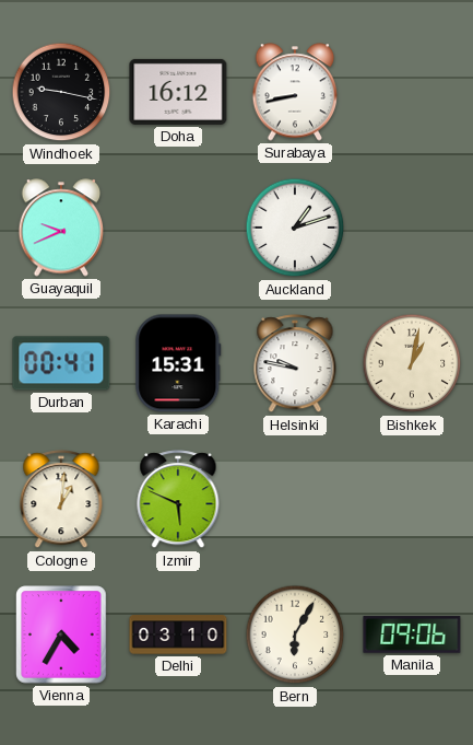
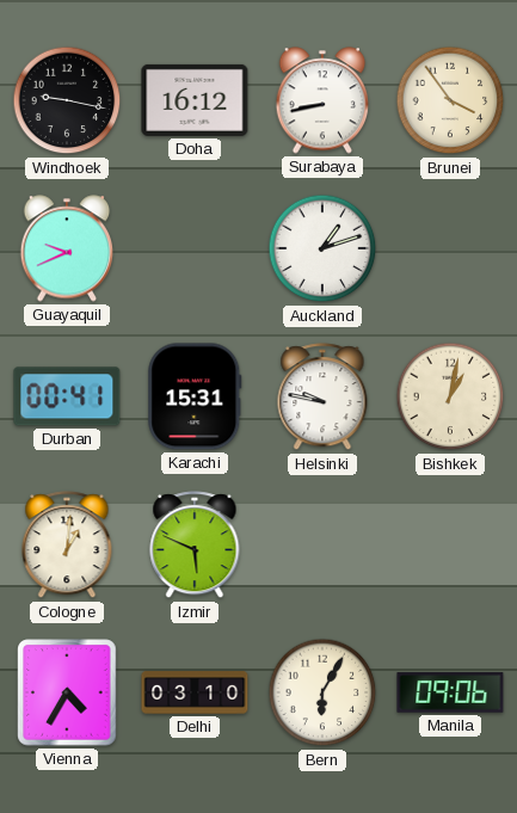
Brunei: none -> 3:54
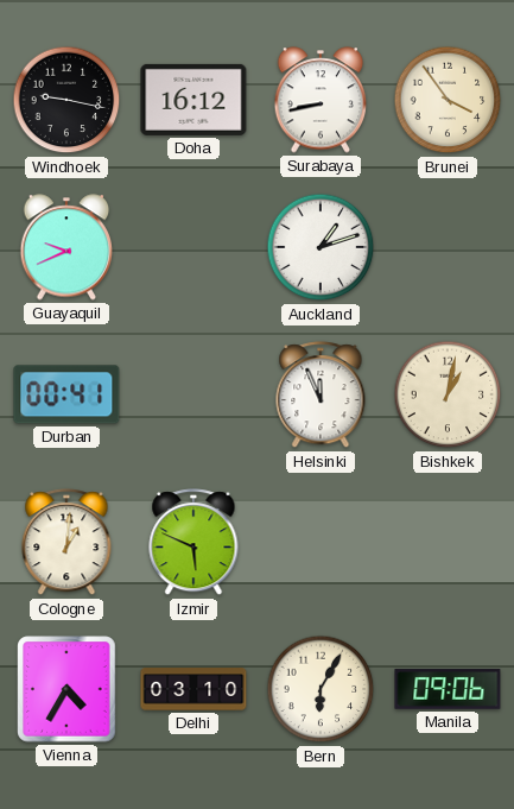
Karachi: 15:31 -> none
Helsinki: 9:47 -> 11:56
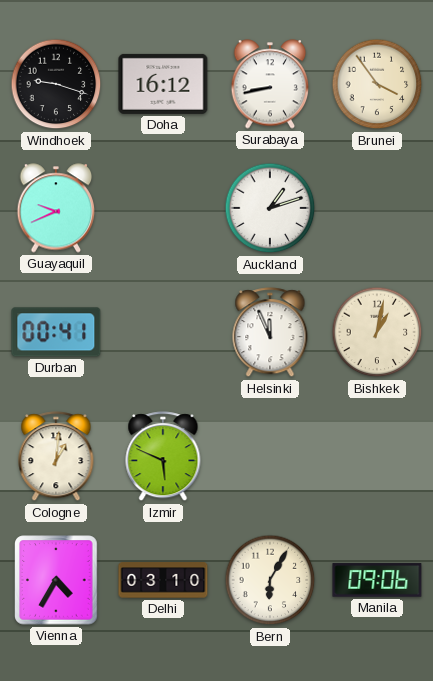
Windhoek: 9:17 -> 9:18
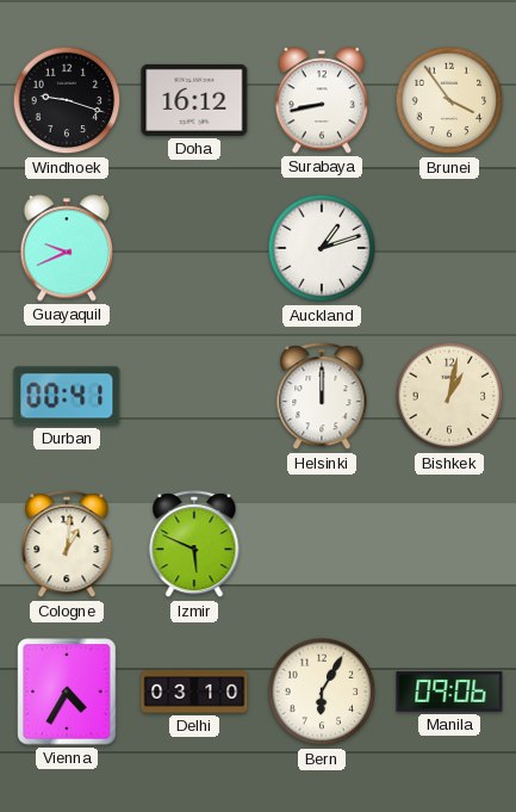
Helsinki: 11:56 -> 12:00
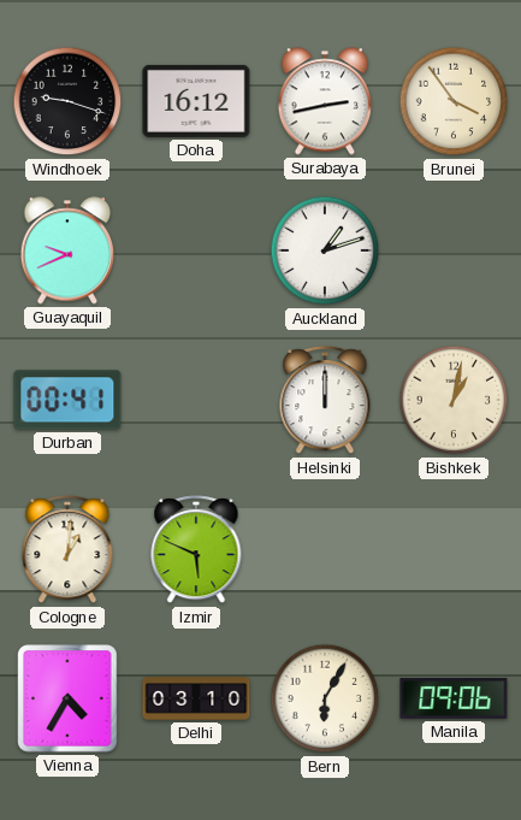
Surabaya: 8:43 -> 2:43
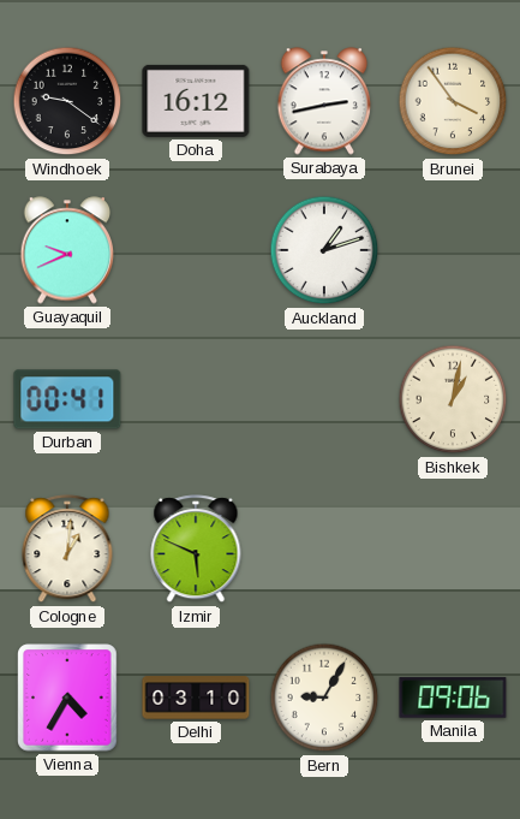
Windhoek: 9:18 -> 9:21
Helsinki: 12:00 -> none
Bern: 6:05 -> 9:05
